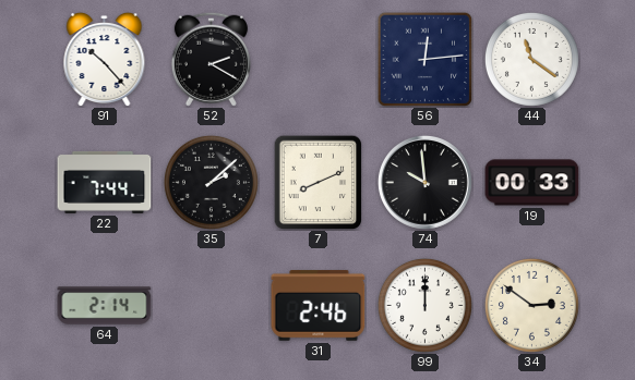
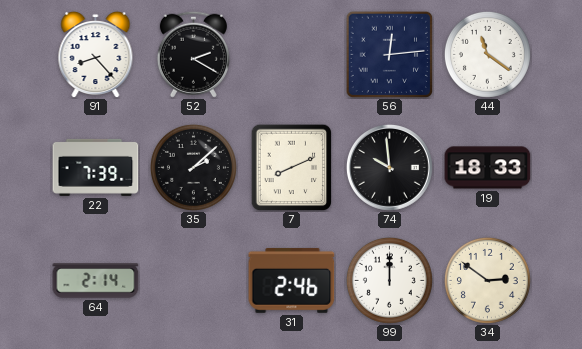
91: 10:23 -> 8:23
22: 7:44 -> 7:39
19: 00:33 -> 18:33
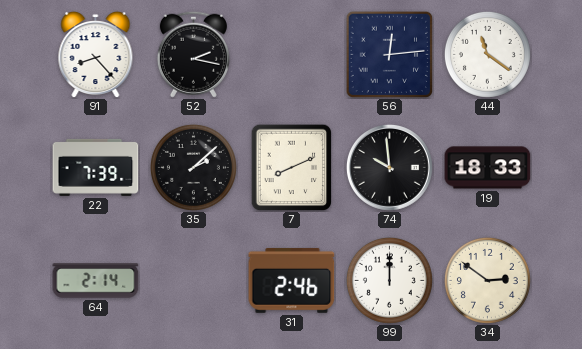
52: 2:20 -> 2:17
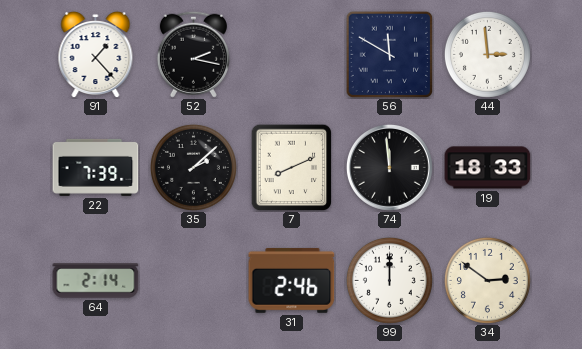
91: 8:23 -> 1:23
56: 12:14 -> 11:50
44: 11:21 -> 2:59
74: 9:59 -> 11:59
